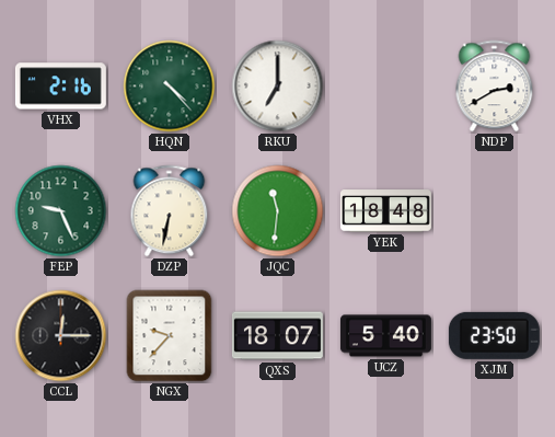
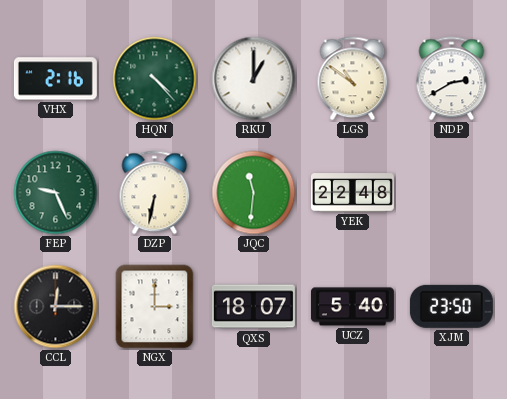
RKU: 7:00 -> 1:00
LGS: none -> 10:51
YEK: 18:48 -> 22:48
NGX: 9:37 -> 3:00
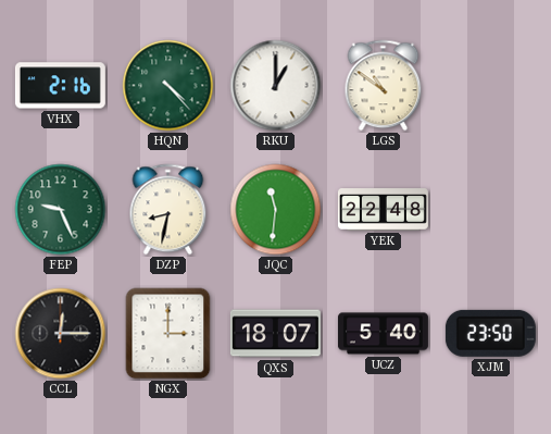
NDP: 2:40 -> none
DZP: 6:32 -> 8:32
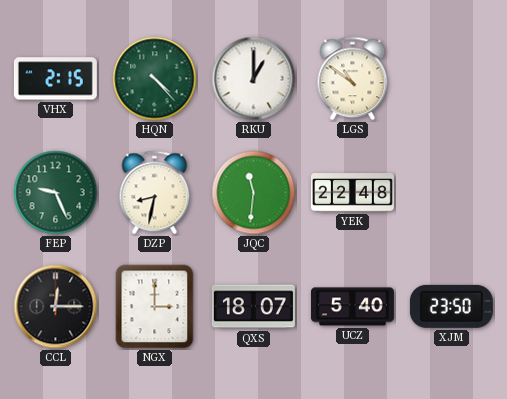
VHX: 2:16 -> 2:15
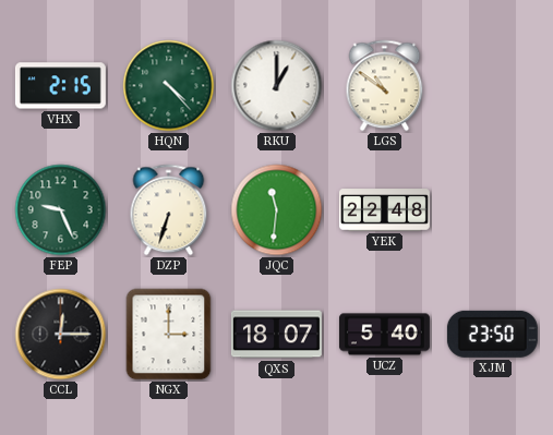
DZP: 8:32 -> 6:33
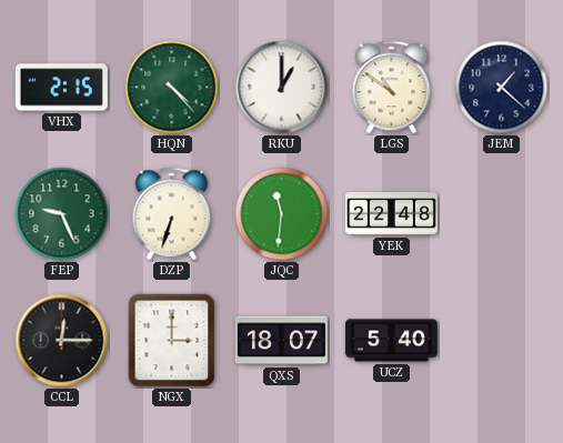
JEM: none -> 1:22
XJM: 23:50 -> none
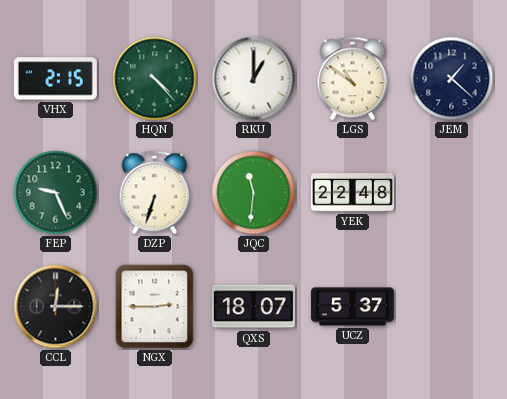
NGX: 3:00 -> 2:45
UCZ: 5:40 -> 5:37
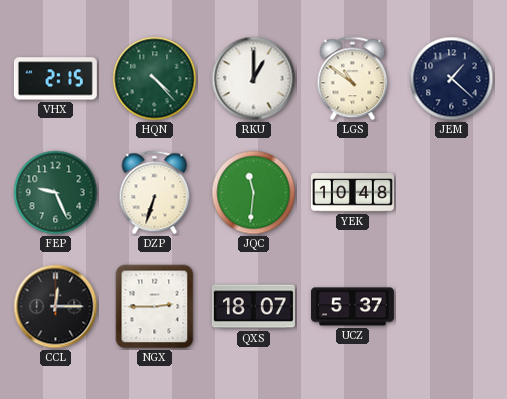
YEK: 22:48 -> 10:48
